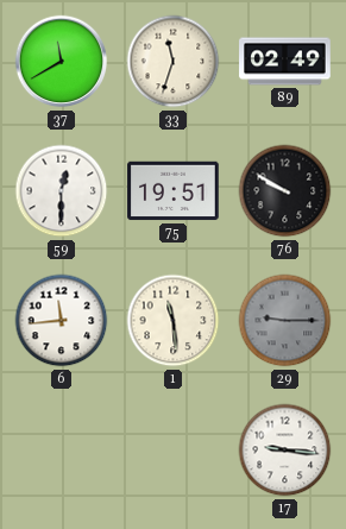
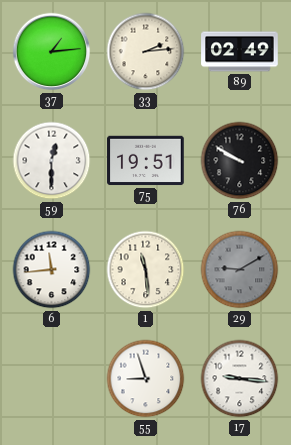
37: 11:40 -> 1:14
33: 11:33 -> 2:14
29: 9:15 -> 9:10
55: none -> 8:57
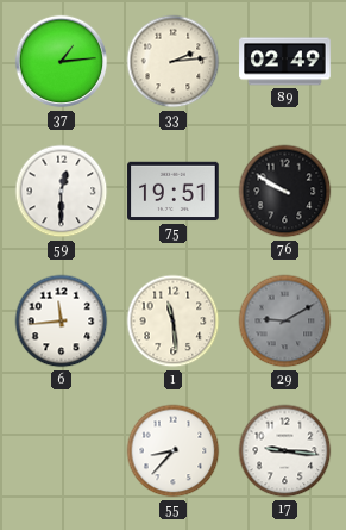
55: 8:57 -> 8:37
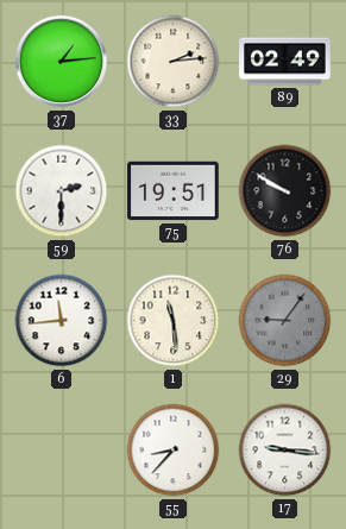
59: 12:30 -> 2:30
29: 9:10 -> 9:06
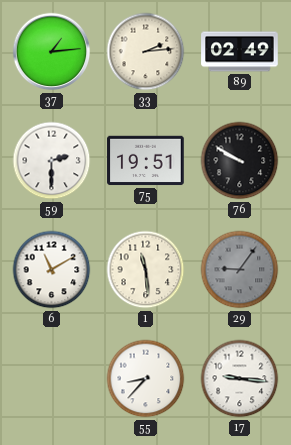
6: 11:44 -> 11:10
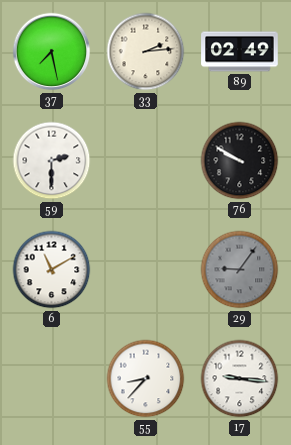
37: 1:14 -> 7:28
75: 19:51 -> none
1: 11:29 -> none
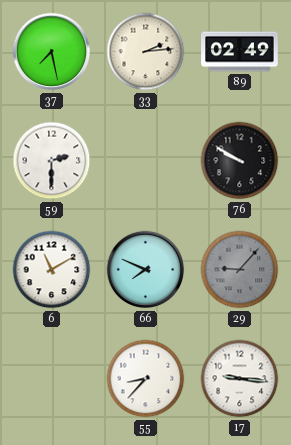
66: none -> 7:49
29: 9:06 -> 9:07
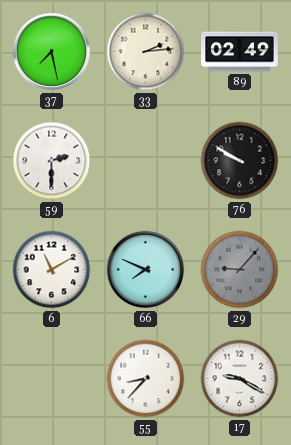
17: 9:16 -> 9:20
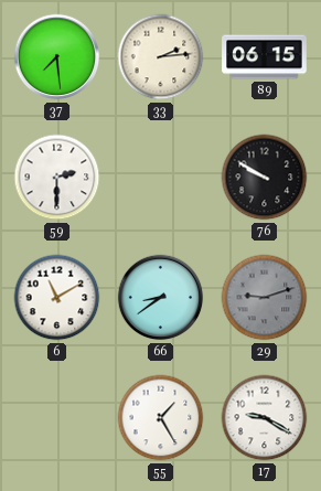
37: 7:28 -> 7:29
89: 02:49 -> 06:15
66: 7:49 -> 8:39
29: 9:07 -> 9:12
55: 8:37 -> 1:25
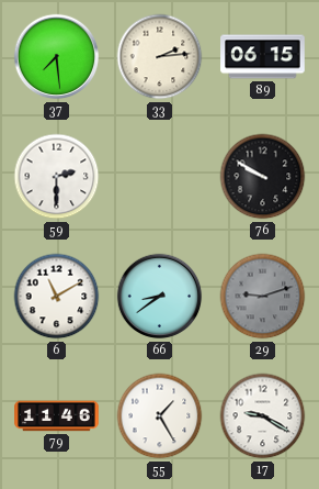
79: none -> 11:46
